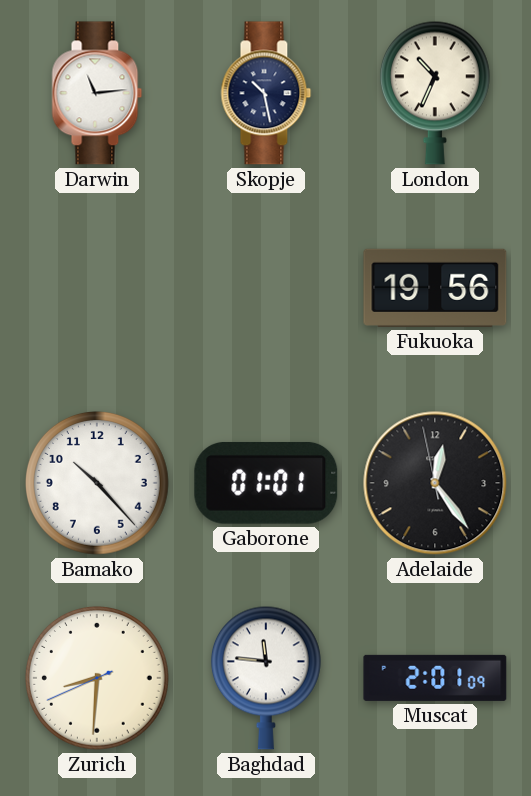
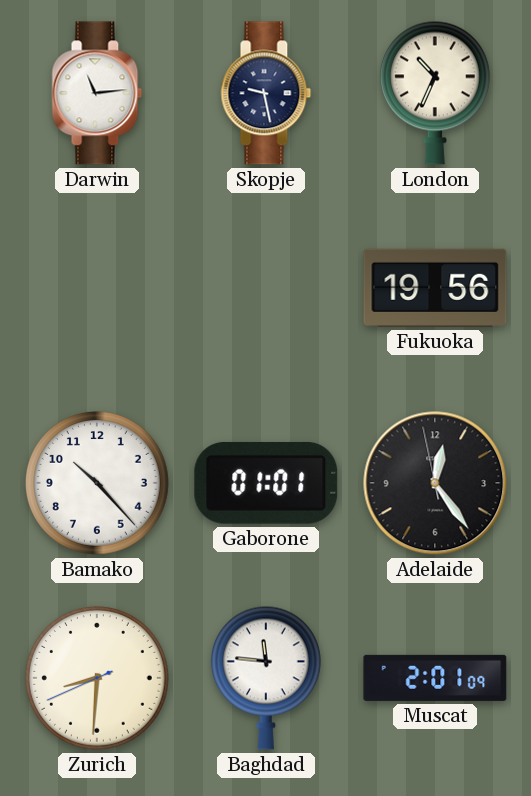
Skopje: 10:28 -> 9:28
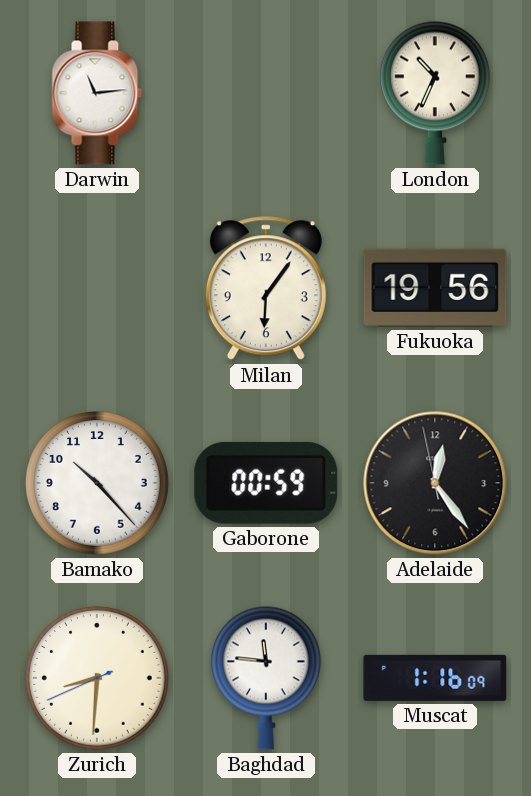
Skopje: 9:28 -> none
Milan: none -> 6:06
Gaborone: 01:01 -> 00:59
Muscat: 2:01 -> 1:16
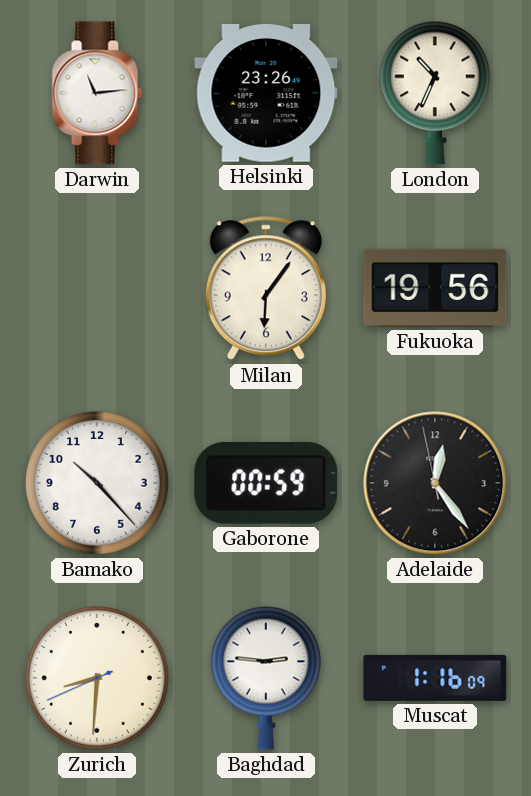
Helsinki: none -> 23:26
Baghdad: 11:46 -> 2:46
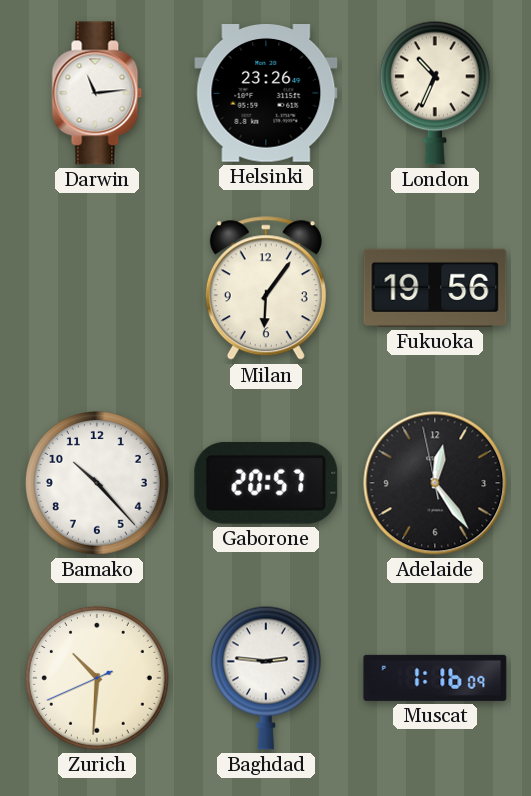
Gaborone: 00:59 -> 20:57
Zurich: 8:30 -> 10:30
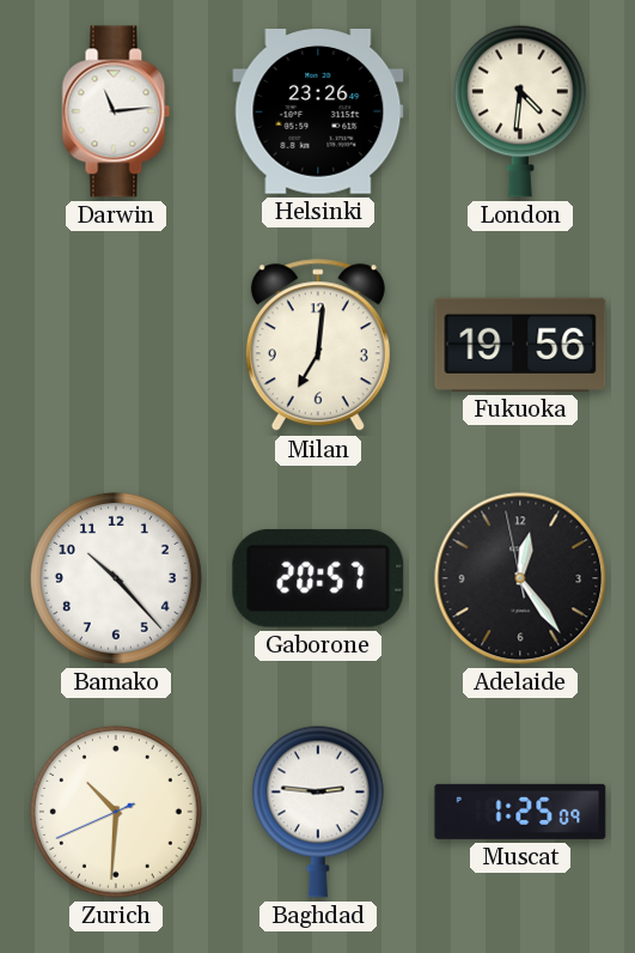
London: 10:34 -> 4:31
Milan: 6:06 -> 7:01
Muscat: 1:16 -> 1:25
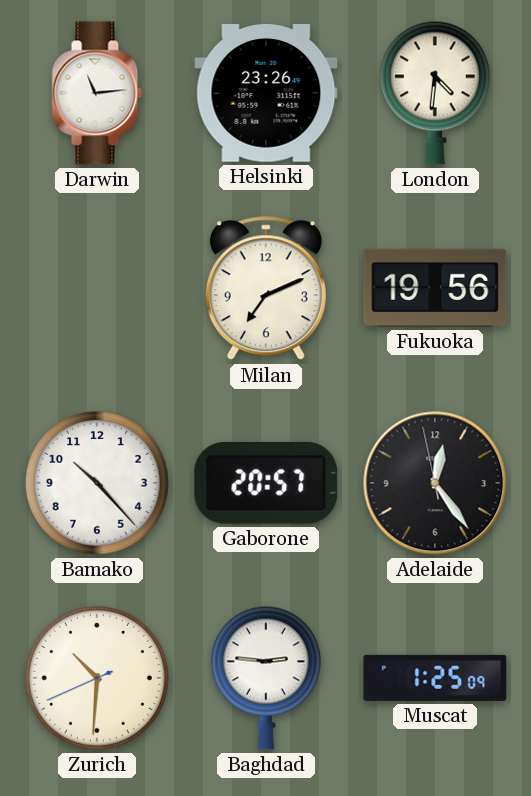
Milan: 7:01 -> 7:11
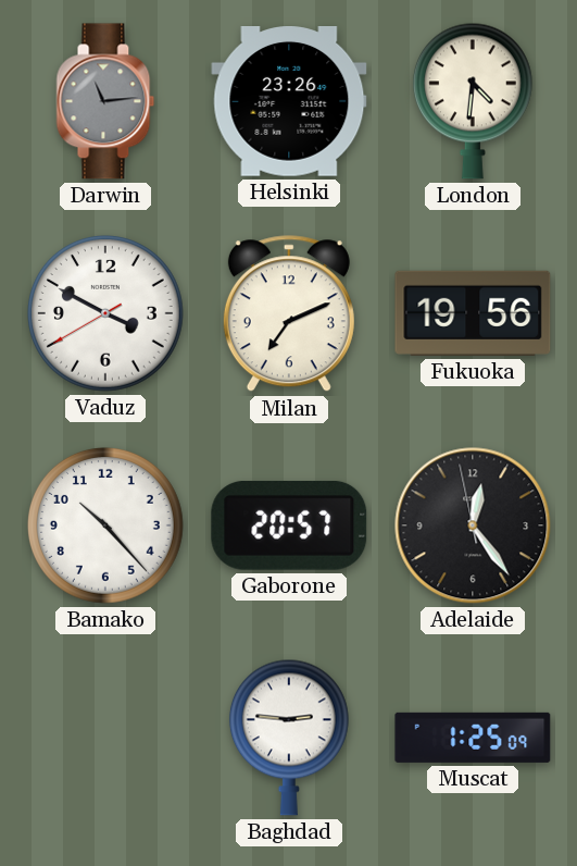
Darwin dial: white -> grey
Vaduz: none -> 3:49
Zurich: 10:30 -> none
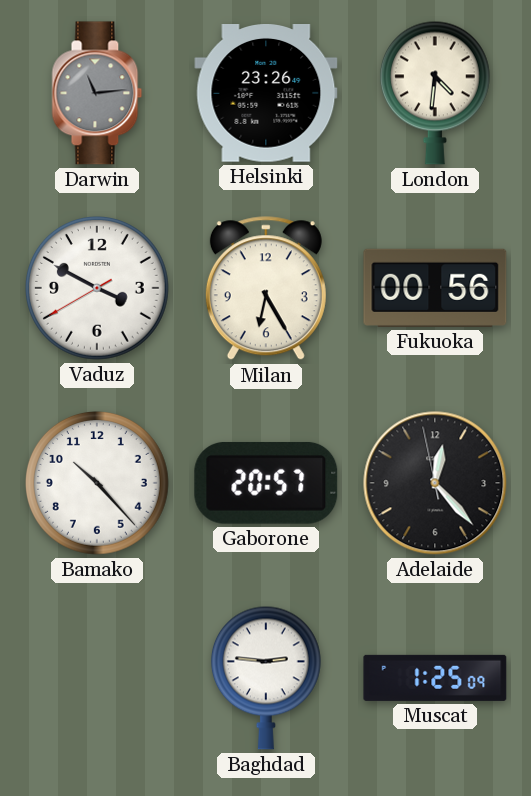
Milan: 7:11 -> 6:25
Fukuoka: 19:56 -> 00:56
Adelaide: 12:23 -> 12:22
